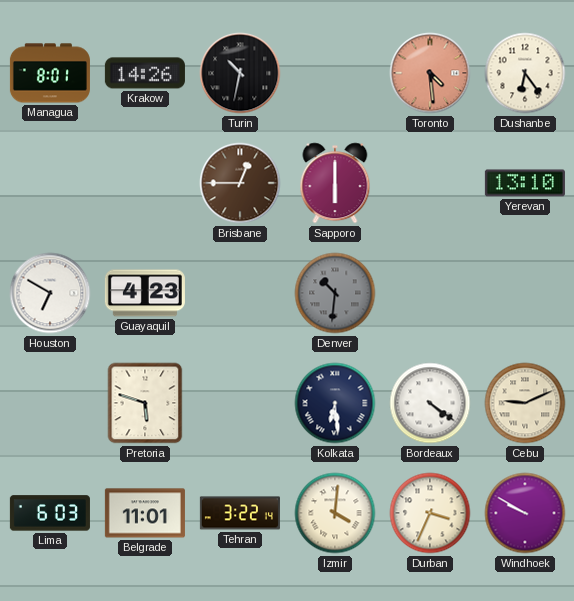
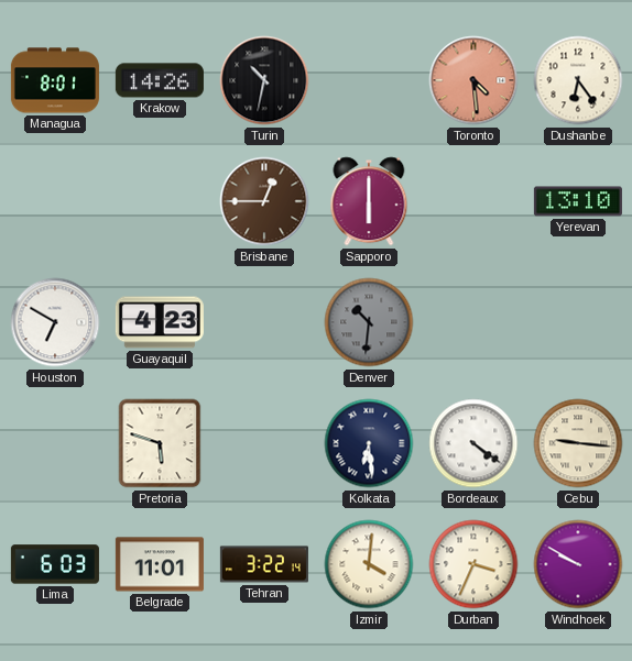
Cebu: 9:11 -> 9:16
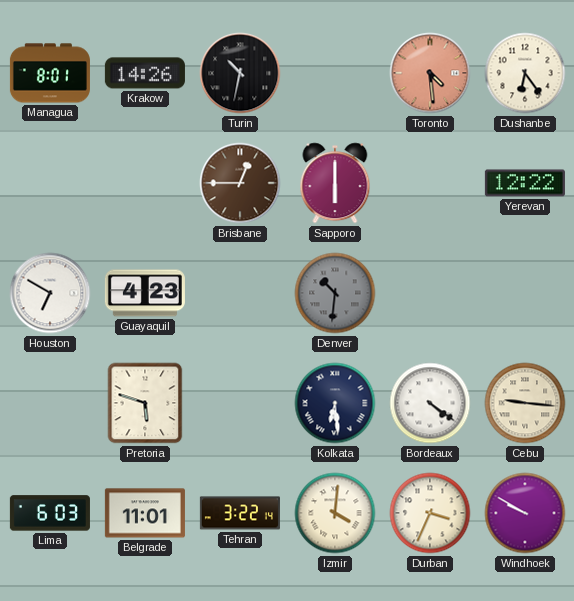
Yerevan: 13:10 -> 12:22
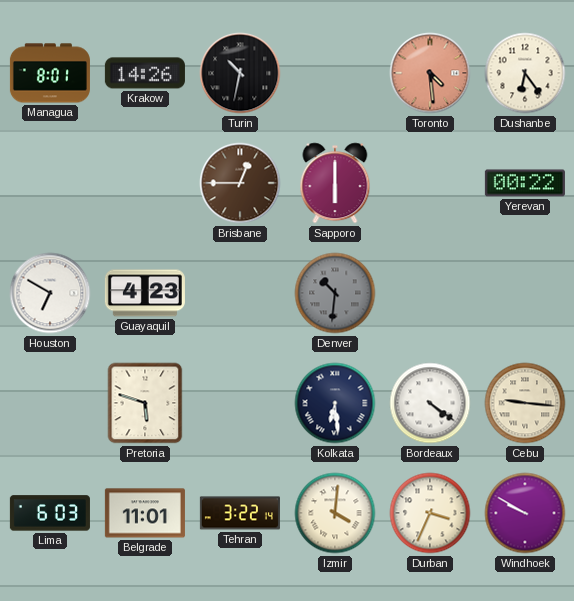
Yerevan: 12:22 -> 00:22
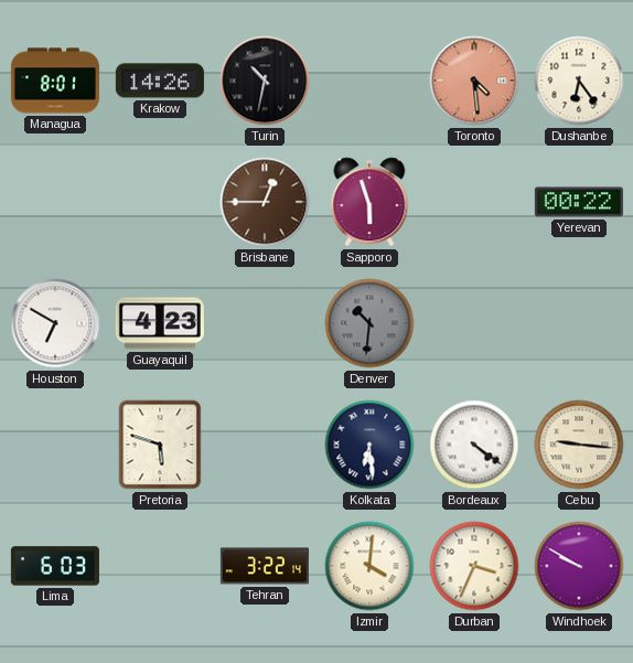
Sapporo: 6:00 -> 5:57
Belgrade: 11:01 -> none
